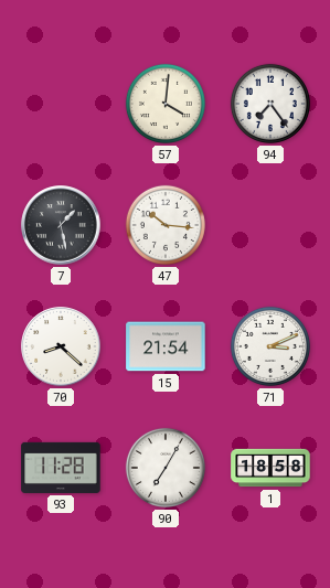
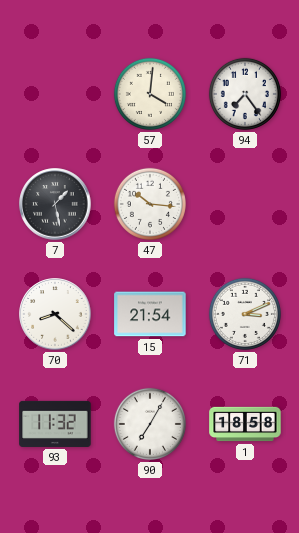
93: 11:28 -> 11:32
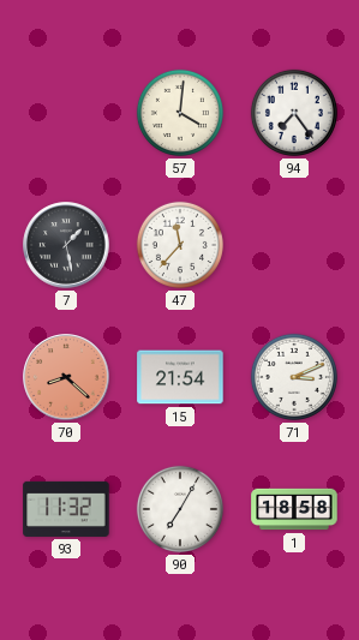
47: 10:16 -> 11:37
70 dial: white -> salmon
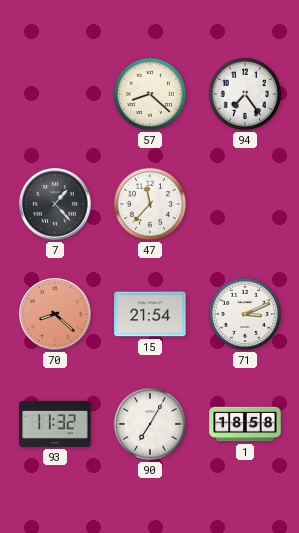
57: 4:01 -> 8:22
7: 1:28 -> 1:23
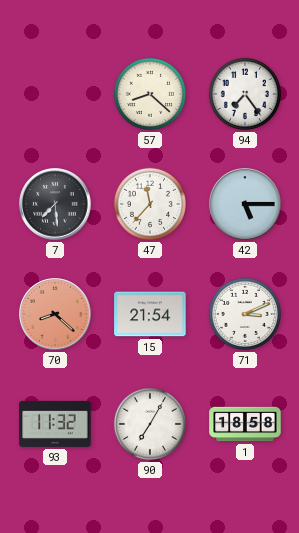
7: 1:23 -> 7:29
42: none -> 5:15
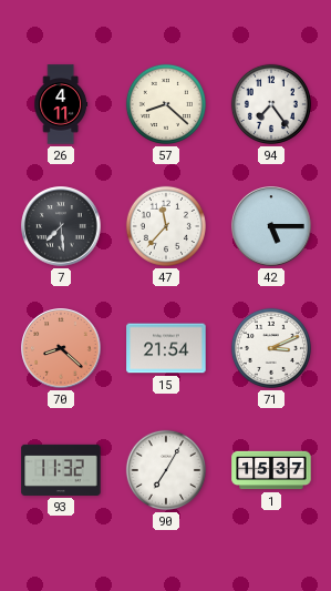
26: none -> 4:11
1: 18:58 -> 15:37
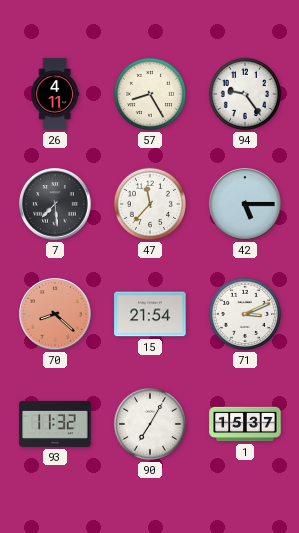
57: 8:22 -> 8:25
94: 7:24 -> 9:24
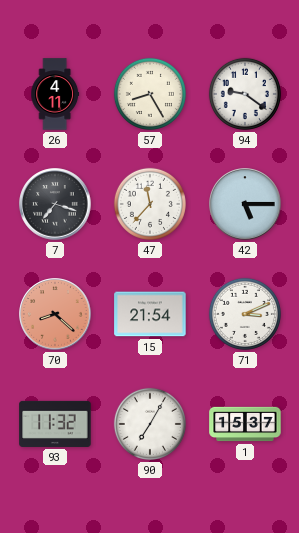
94: 9:24 -> 9:21
7: 7:29 -> 7:18
